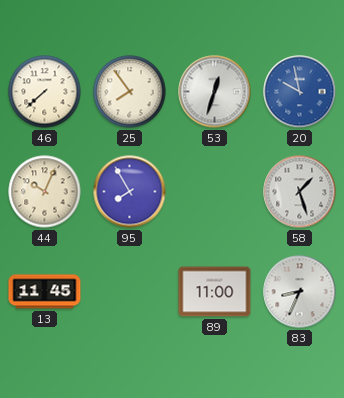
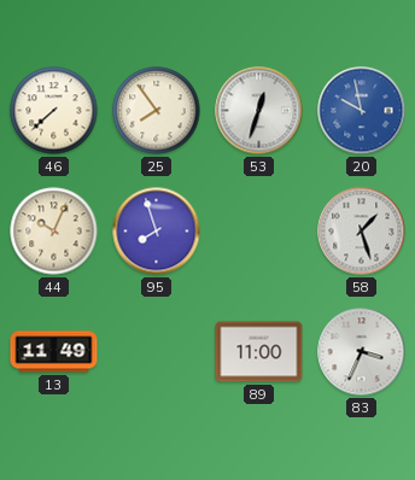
95: 7:55 -> 7:57
13: 11:45 -> 11:49
83: 8:34 -> 3:34
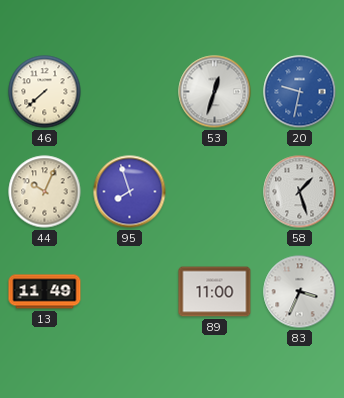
25: 7:54 -> none
20: 9:58 -> 9:32
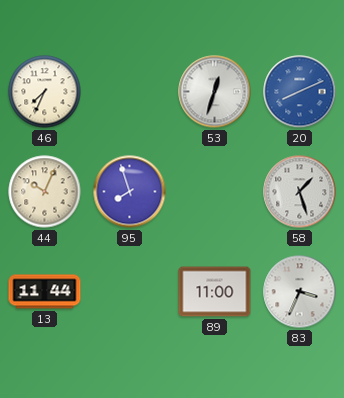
46: 7:38 -> 7:34
20: 9:32 -> 8:11
13: 11:49 -> 11:44
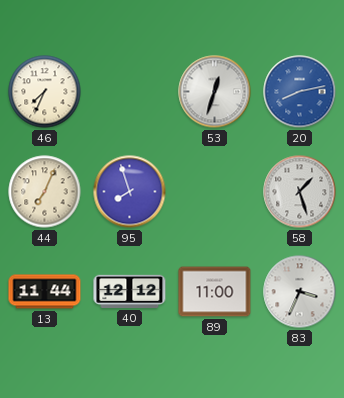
20: 8:11 -> 8:13
44: 10:04 -> 7:04
40: none -> 12:12
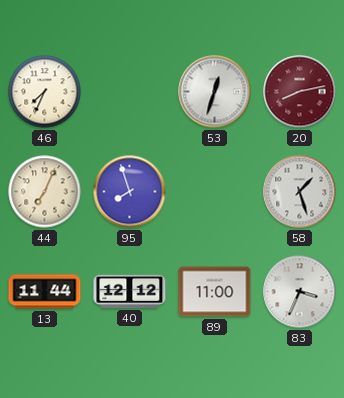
20 dial: blue -> burgundy
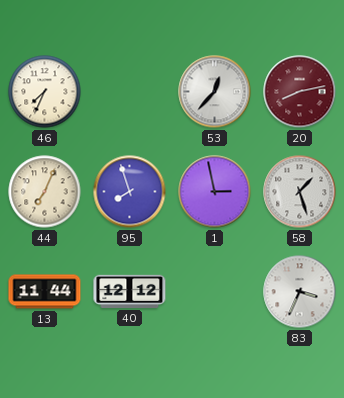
53: 12:33 -> 12:37
1: none -> 2:58
89: 11:00 -> none
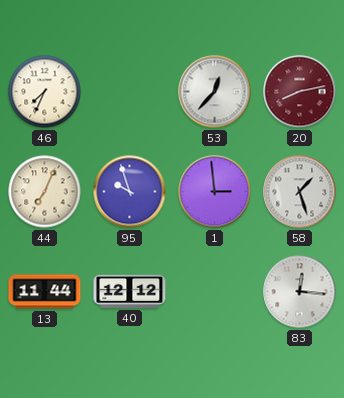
95: 7:57 -> 9:57
1: 2:58 -> 2:59
83: 3:34 -> 12:16
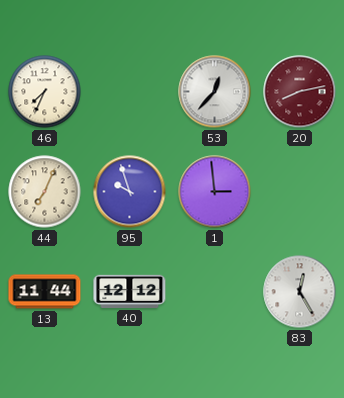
58: 1:27 -> none
83: 12:16 -> 12:25
